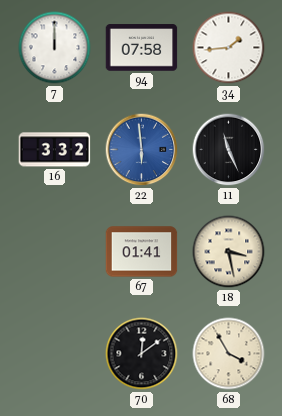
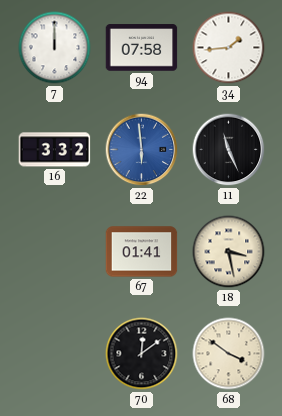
68: 3:55 -> 3:51
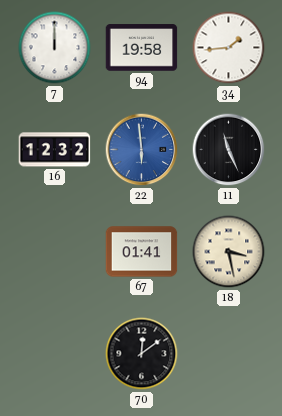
94: 07:58 -> 19:58
16: 3:32 -> 12:32
68: 3:51 -> none
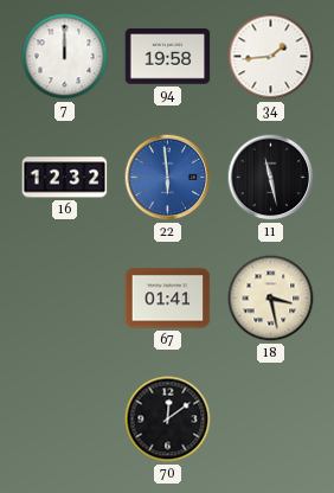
11: 11:26 -> 11:28
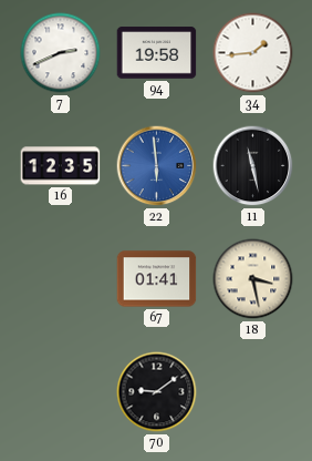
7: 12:00 -> 2:41
16: 12:32 -> 12:35
70: 12:09 -> 9:09
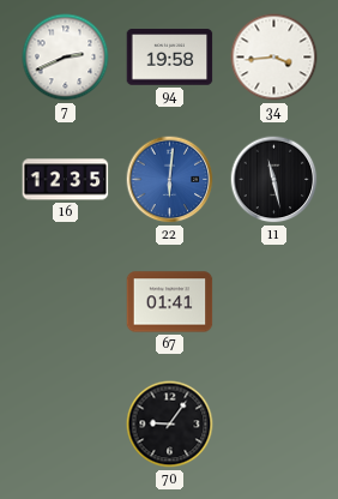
34: 1:44 -> 3:44
22: 5:59 -> 6:01
18: 3:28 -> none
70: 9:09 -> 9:06
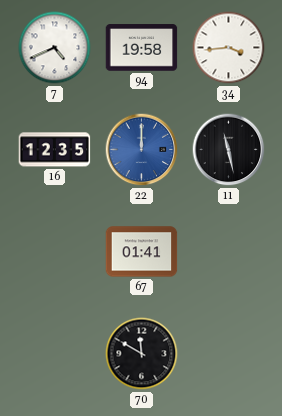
7: 2:41 -> 4:41
22: 6:01 -> 12:00
70: 9:06 -> 11:50
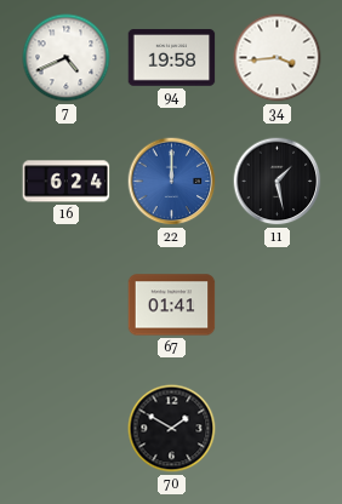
16: 12:35 -> 6:24
11: 11:28 -> 1:28
70: 11:50 -> 1:50
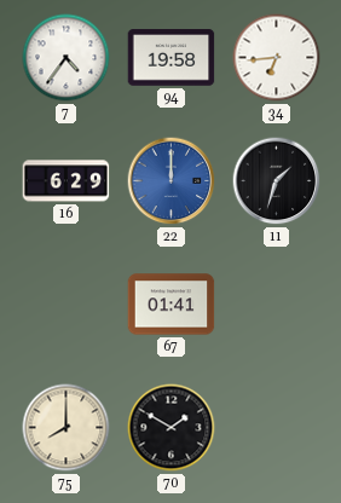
7: 4:41 -> 4:36
34: 3:44 -> 6:44
16: 6:24 -> 6:29
11: 1:28 -> 1:33
75: none -> 8:00
